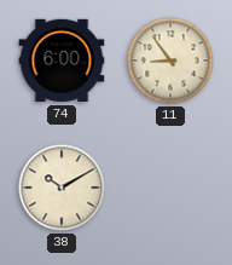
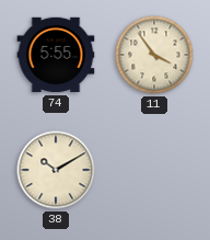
74: 6:00 -> 5:55
11: 8:54 -> 3:54
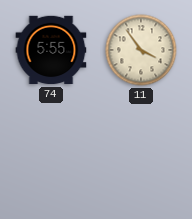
38: 10:10 -> none
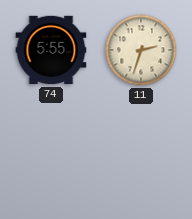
11: 3:54 -> 2:33
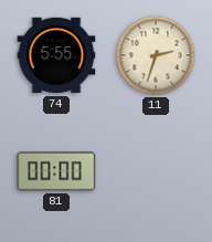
81: none -> 00:00
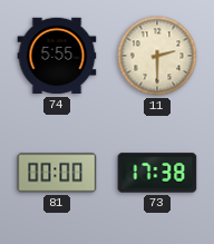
11: 2:33 -> 2:30
73: none -> 17:38
